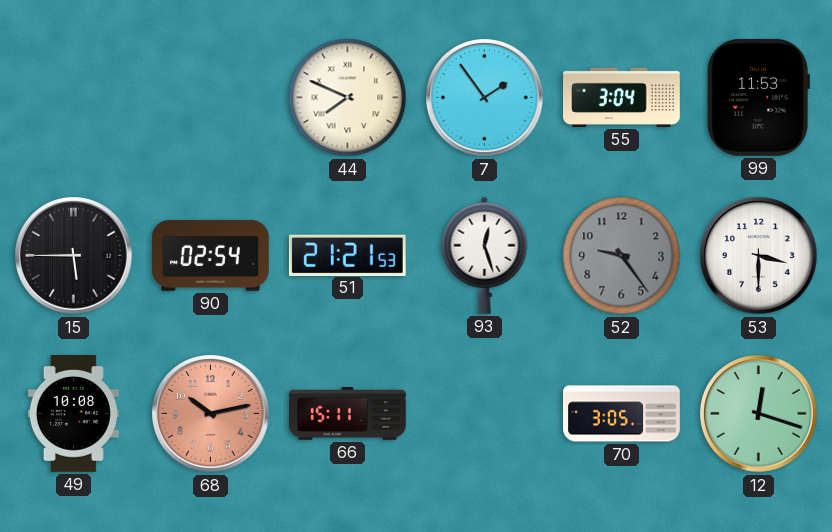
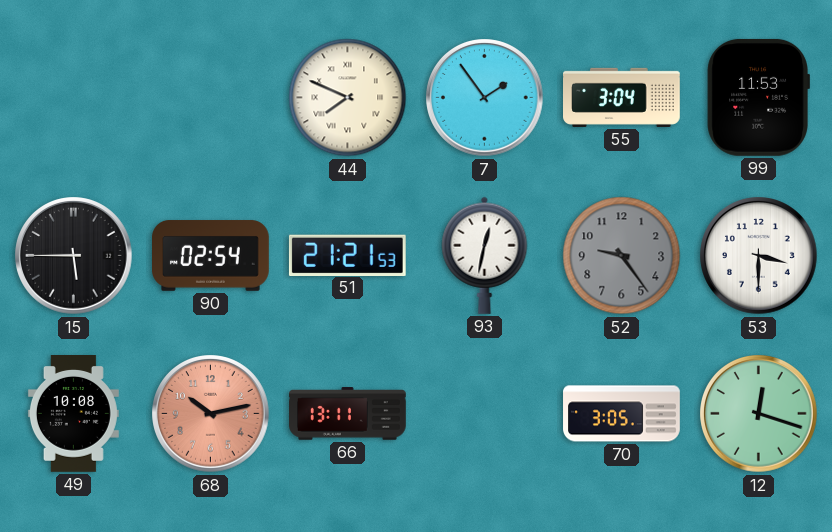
93: 12:27 -> 12:32
66: 15:11 -> 13:11
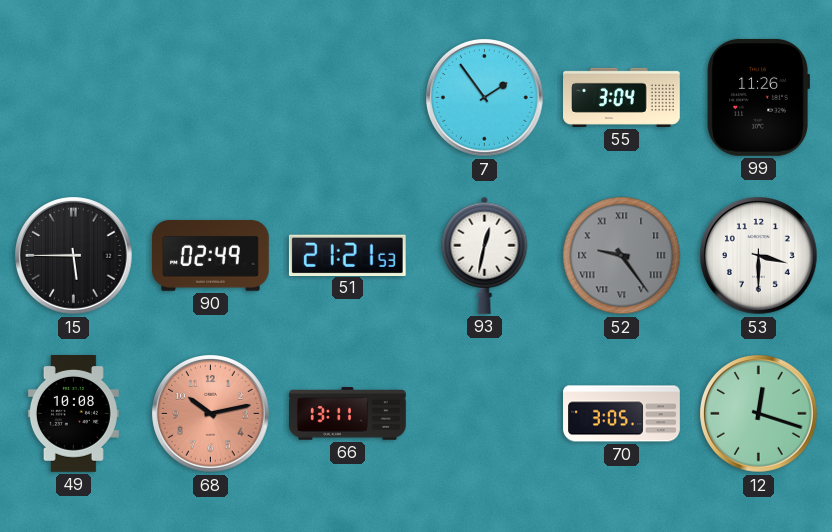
44: 7:49 -> none
99: 11:53 -> 11:26
90: 02:54 -> 02:49
52 numerals: Arabic -> Roman
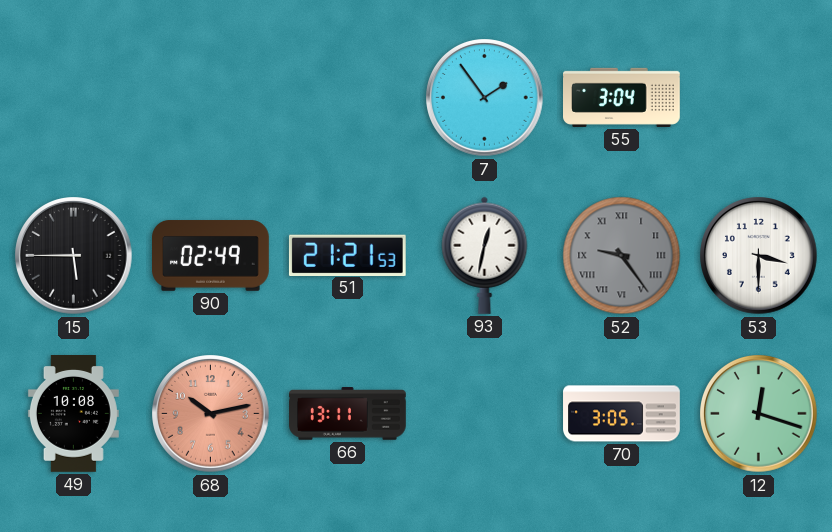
99: 11:26 -> none
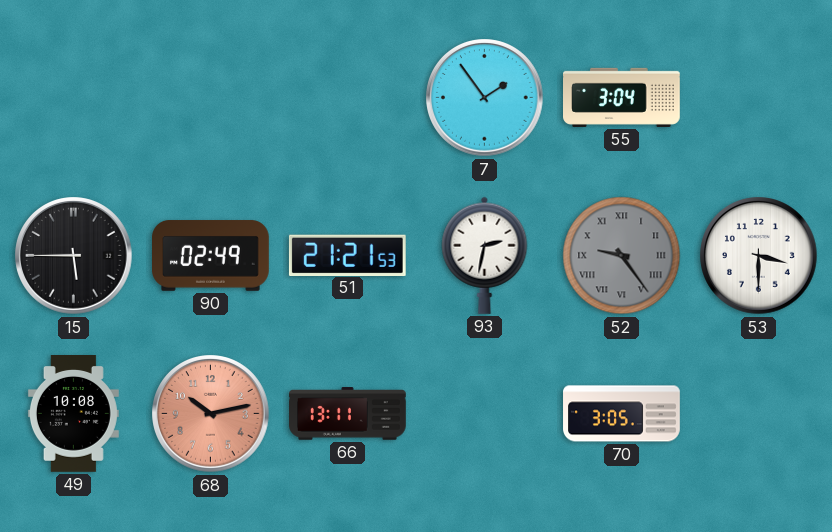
93: 12:32 -> 2:32
12: 12:18 -> none
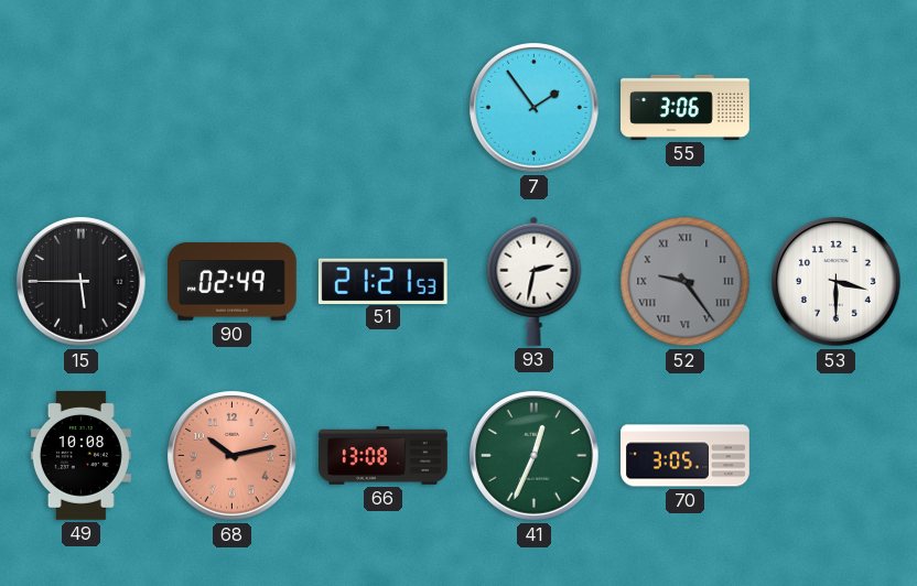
55: 3:04 -> 3:06
66: 13:11 -> 13:08
41: none -> 12:34
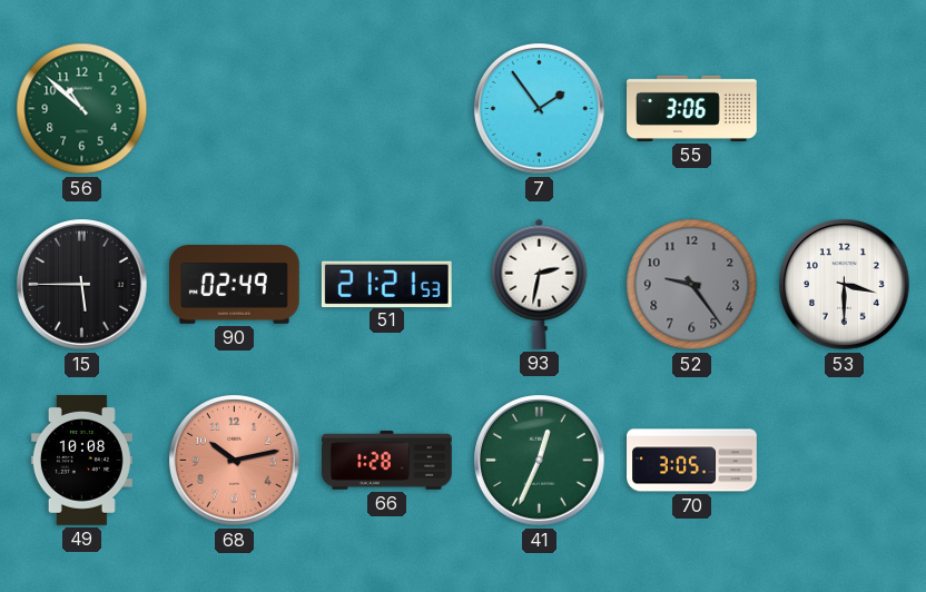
56: none -> 10:52
52 numerals: Roman -> Arabic
66: 13:08 -> 1:28
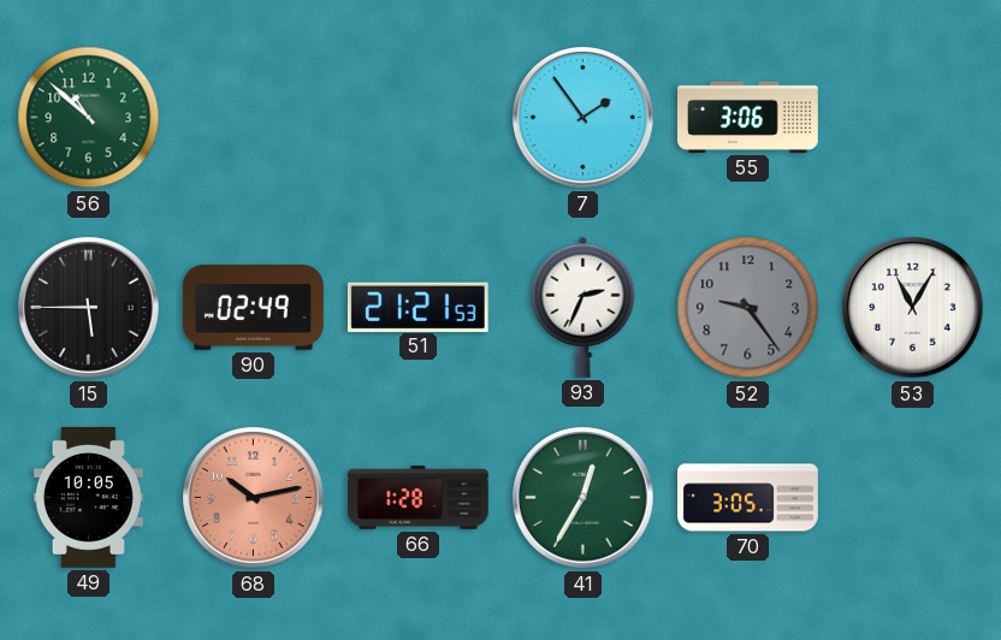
93: 2:32 -> 2:34
53: 3:30 -> 11:05
49: 10:08 -> 10:05
41: 12:34 -> 12:35
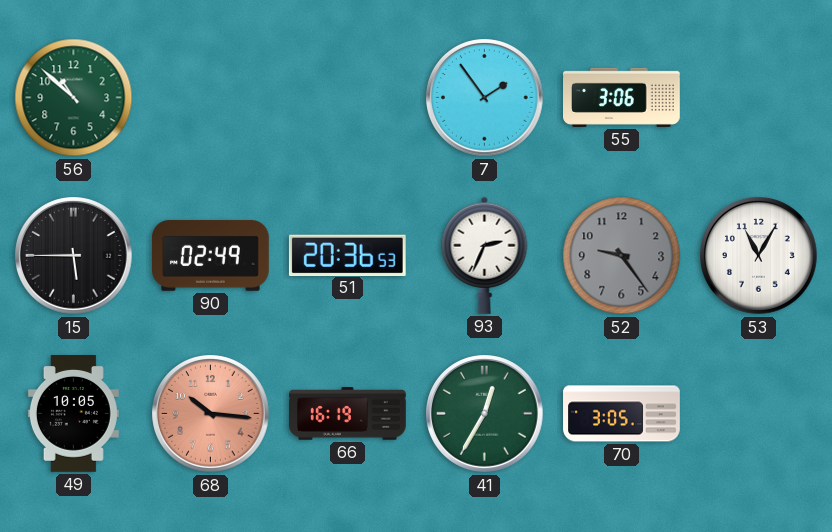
51: 21:21 -> 20:36
68: 10:13 -> 10:16
66: 1:28 -> 16:19
